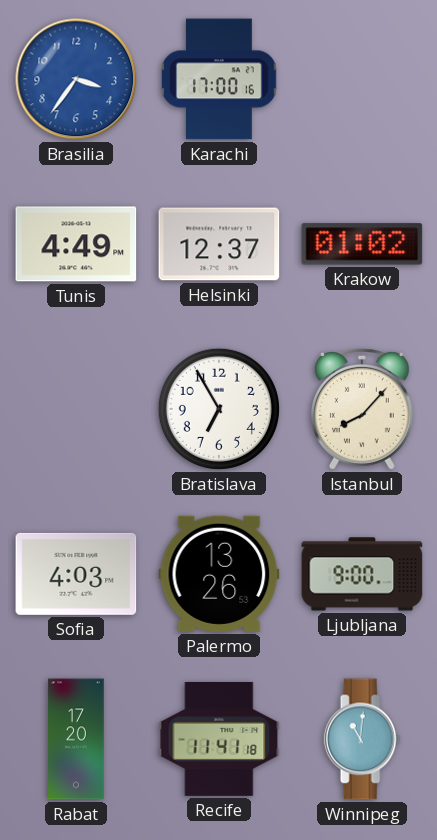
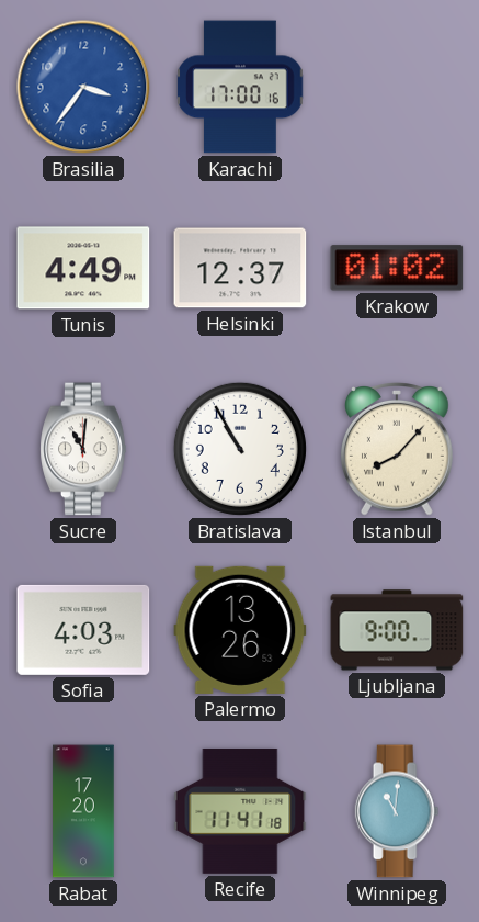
Sucre: none -> 11:01
Bratislava: 6:55 -> 10:55
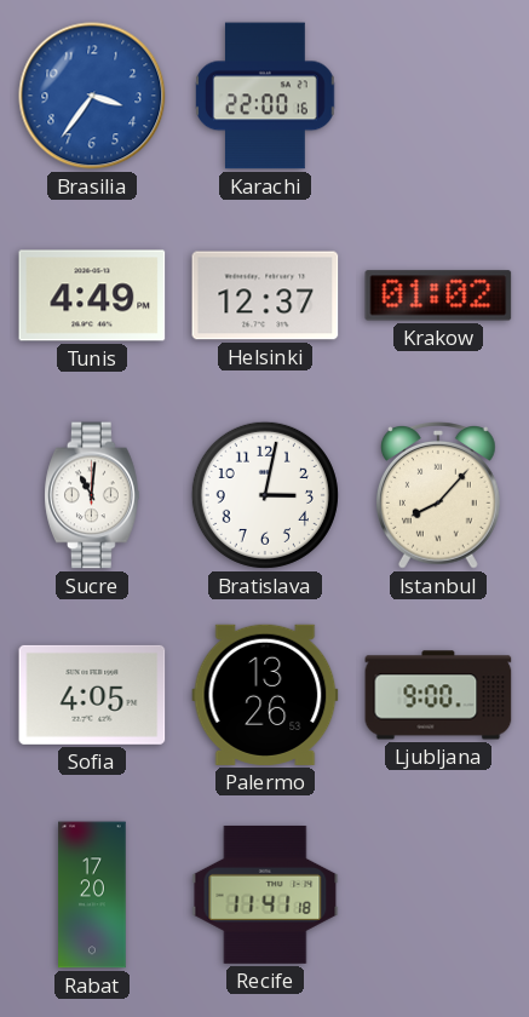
Karachi: 17:00 -> 22:00
Bratislava: 10:55 -> 3:02
Sofia: 4:03 -> 4:05
Winnipeg: 11:01 -> none
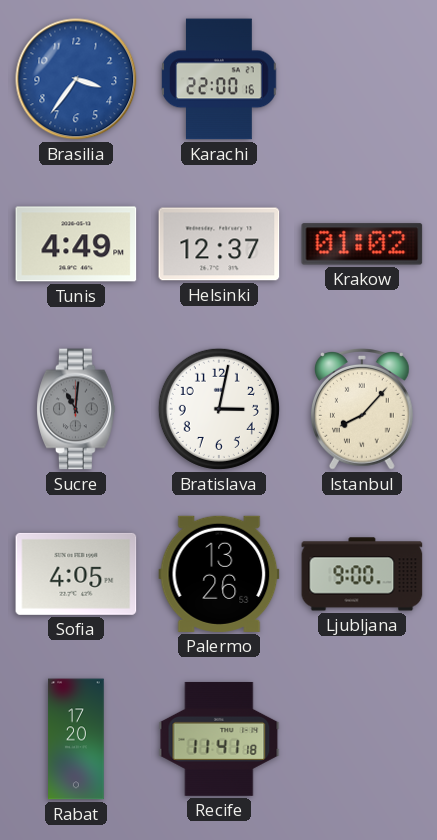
Sucre dial: white -> grey
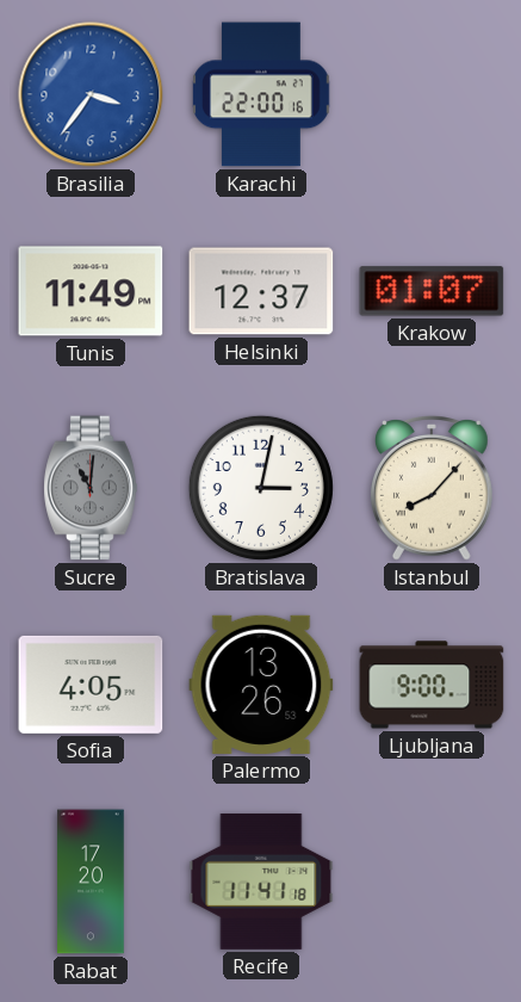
Tunis: 4:49 -> 11:49
Krakow: 01:02 -> 01:07
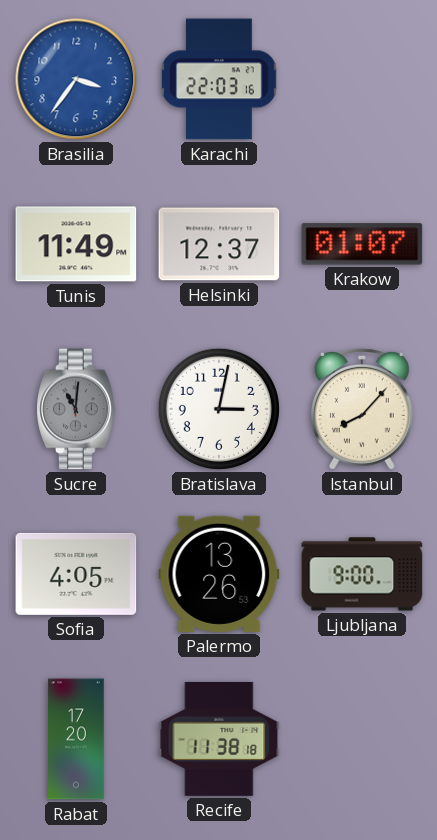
Karachi: 22:00 -> 22:03
Recife: 11:41 -> 11:38
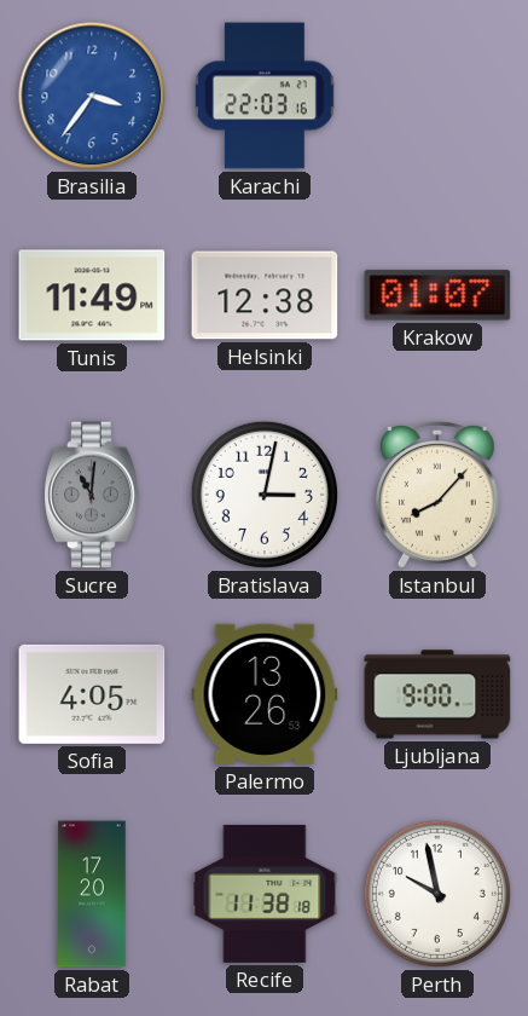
Helsinki: 12:37 -> 12:38
Perth: none -> 9:58
